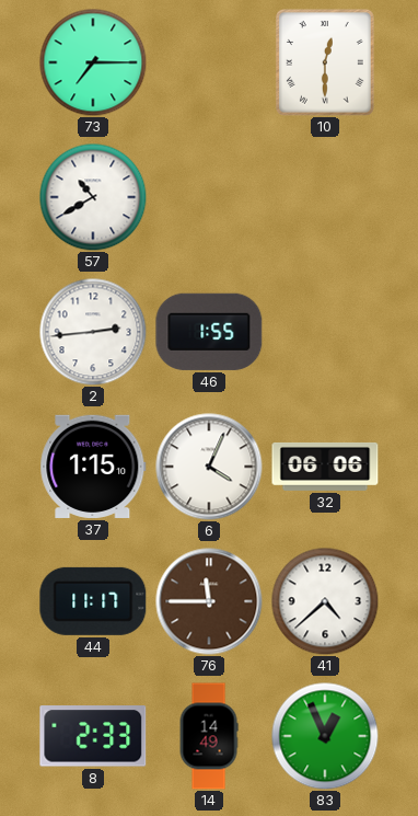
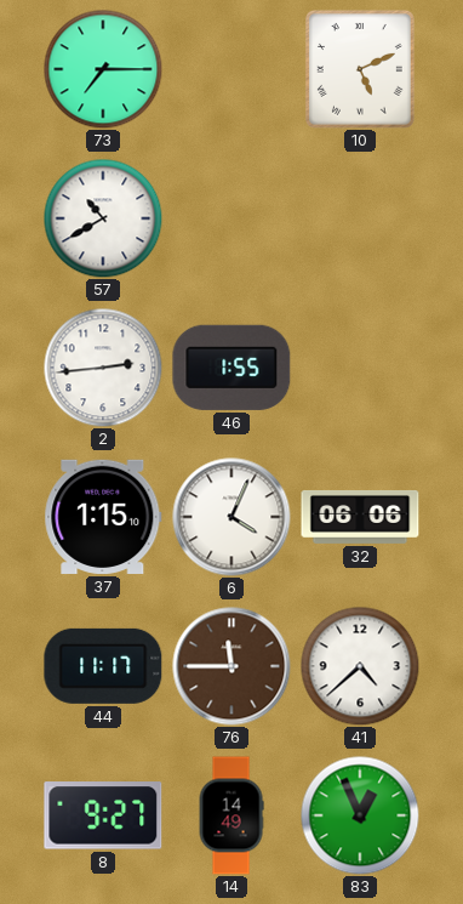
10: 12:30 -> 5:11
8: 2:33 -> 9:27
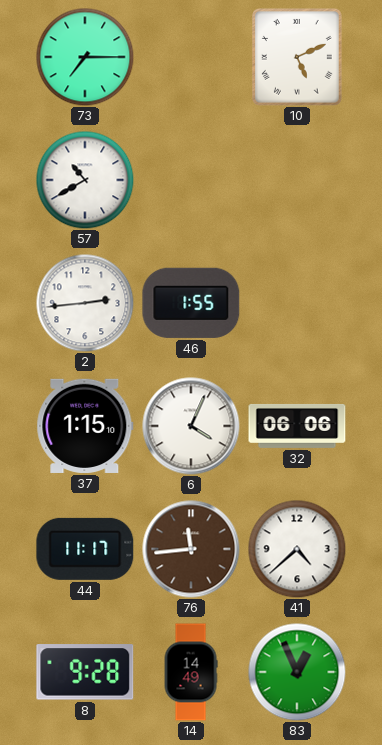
76: 11:45 -> 11:44
8: 9:27 -> 9:28
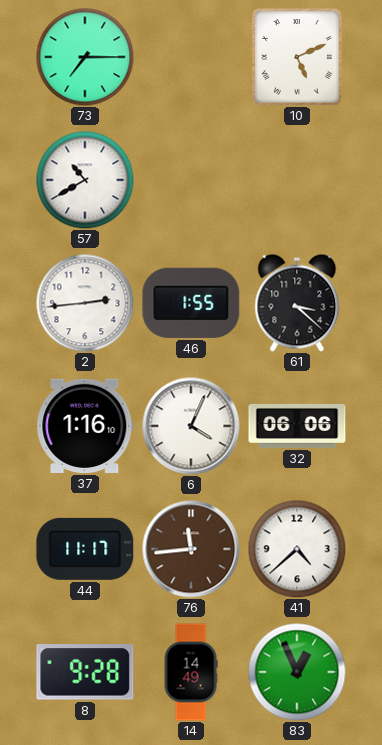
61: none -> 3:22
37: 1:15 -> 1:16
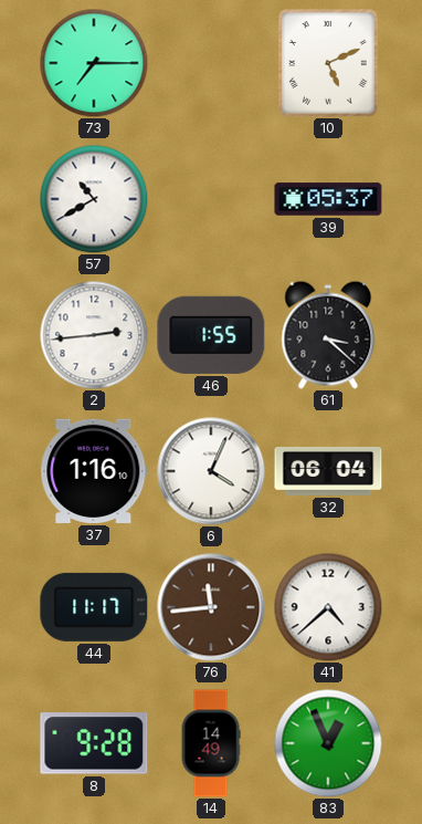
39: none -> 05:37
32: 06:06 -> 06:04
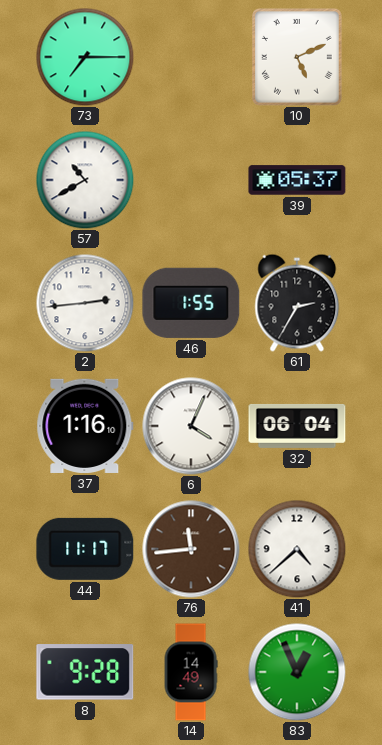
61: 3:22 -> 2:35
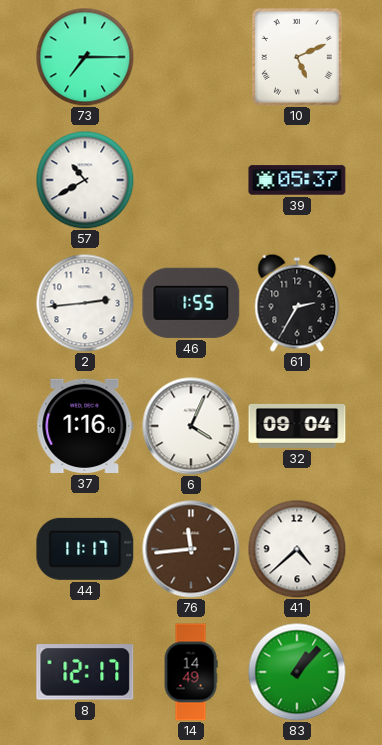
32: 06:04 -> 09:04
8: 9:28 -> 12:17
83: 12:56 -> 1:07
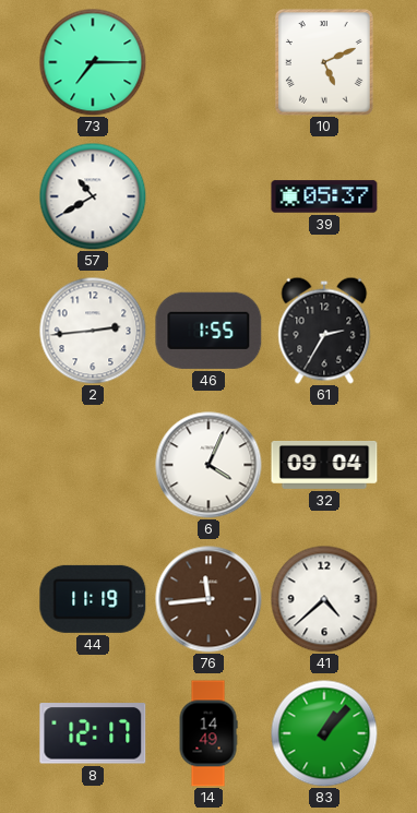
37: 1:16 -> none
44: 11:17 -> 11:19
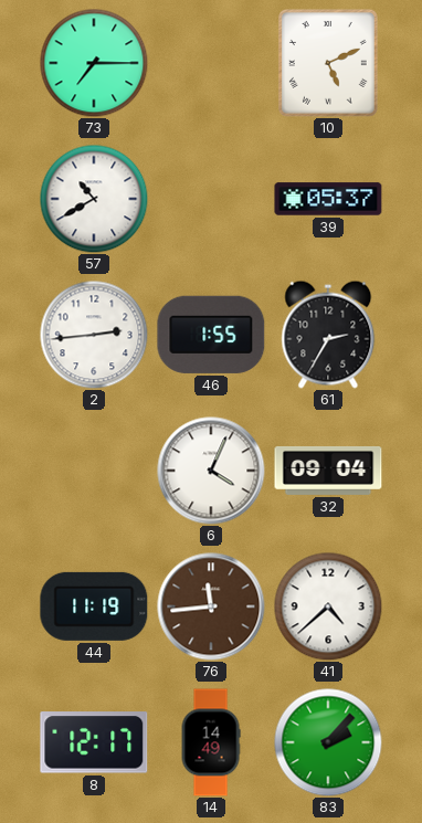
83: 1:07 -> 2:07
